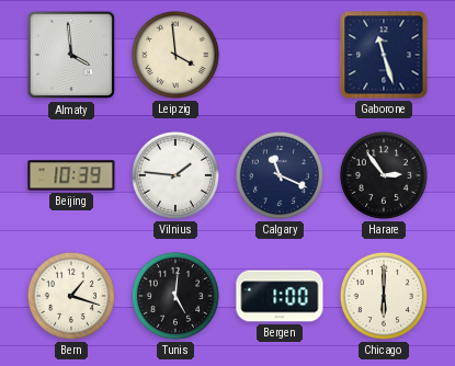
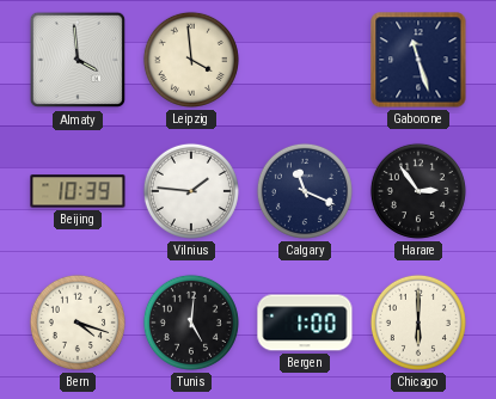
Bern: 1:18 -> 4:18
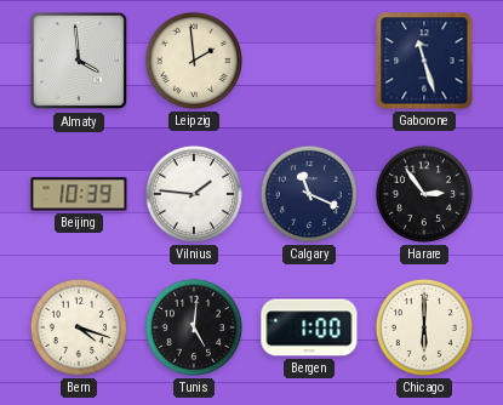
Leipzig: 3:59 -> 1:59
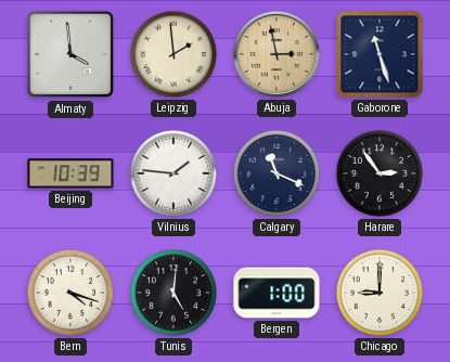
Abuja: none -> 2:58
Chicago: 6:00 -> 9:00
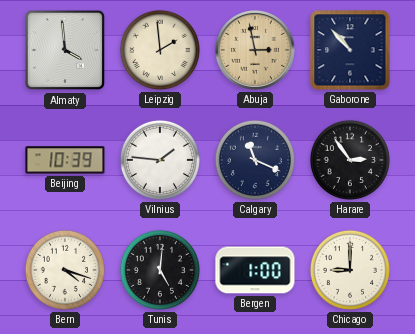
Gaborone: 11:27 -> 10:53
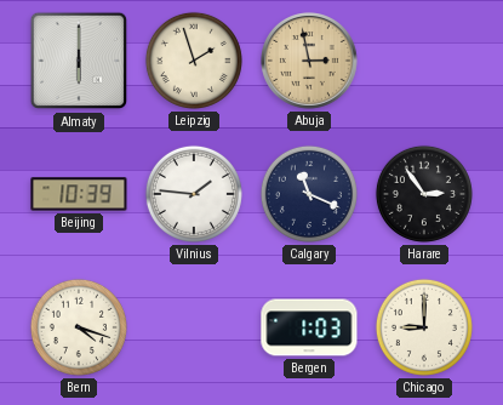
Almaty: 3:59 -> 6:00
Leipzig: 1:59 -> 1:57
Gaborone: 10:53 -> none
Tunis: 5:01 -> none
Bergen: 1:00 -> 1:03
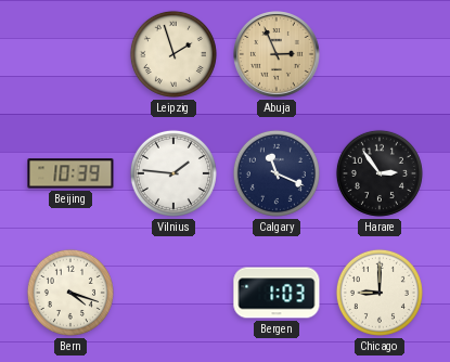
Almaty: 6:00 -> none
Abuja: 2:58 -> 2:56
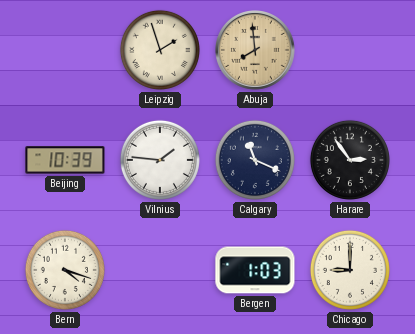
Abuja: 2:56 -> 7:59
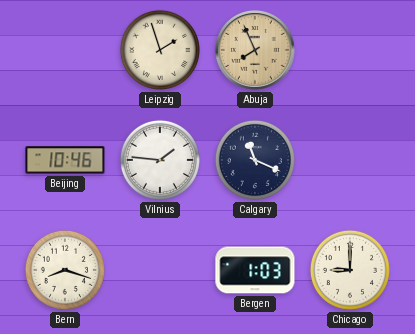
Abuja: 7:59 -> 7:56
Beijing: 10:39 -> 10:46
Harare: 2:54 -> none
Bern: 4:18 -> 8:18
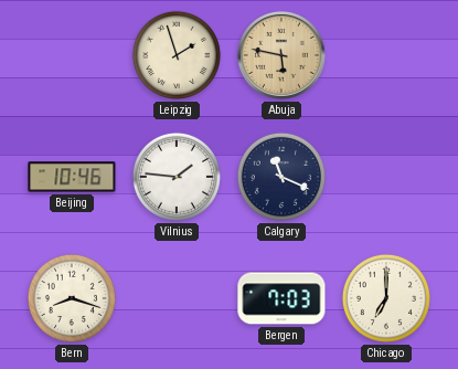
Abuja: 7:56 -> 5:47
Bergen: 1:03 -> 7:03
Chicago: 9:00 -> 7:00
